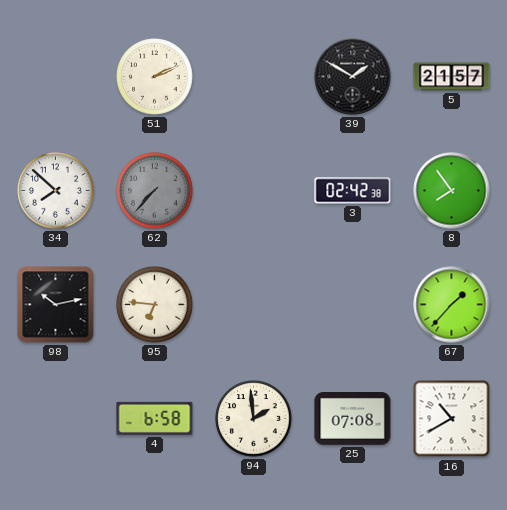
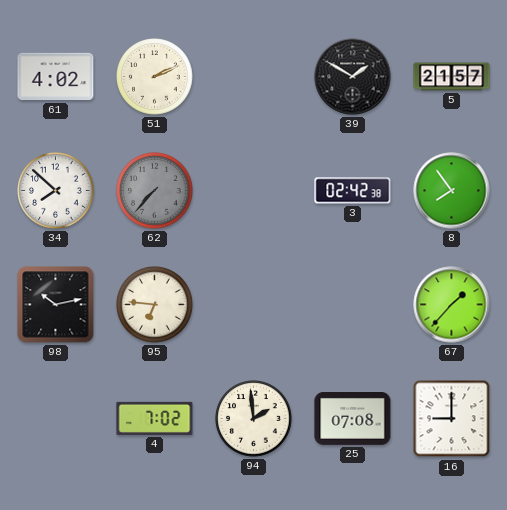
61: none -> 4:02
4: 6:58 -> 7:02
16: 10:40 -> 9:00
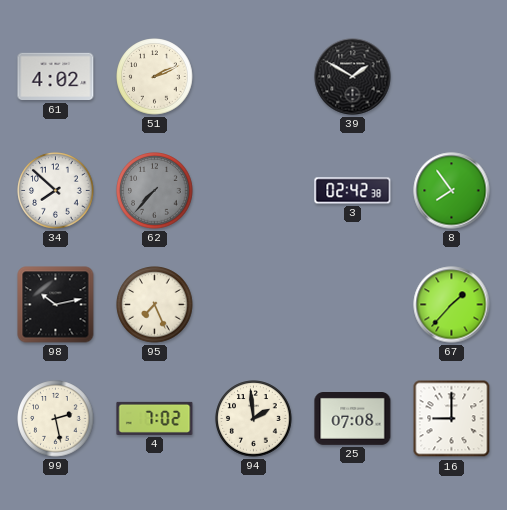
5: 21:57 -> none
95: 6:46 -> 7:26
99: none -> 2:28
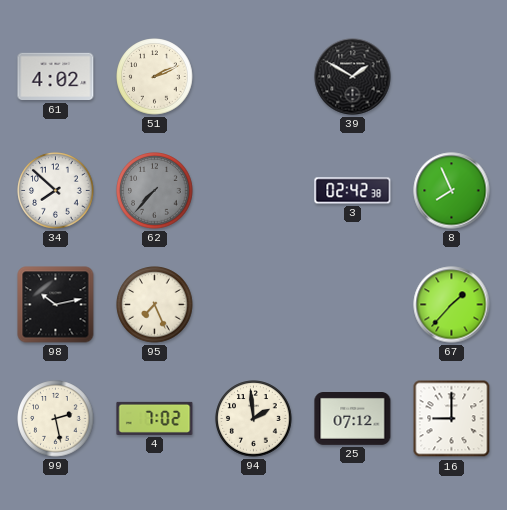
8: 7:54 -> 7:56
25: 07:08 -> 07:12
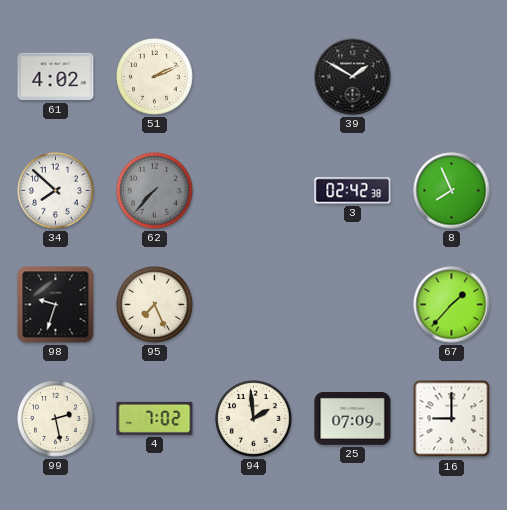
98: 10:13 -> 9:33
25: 07:12 -> 07:09
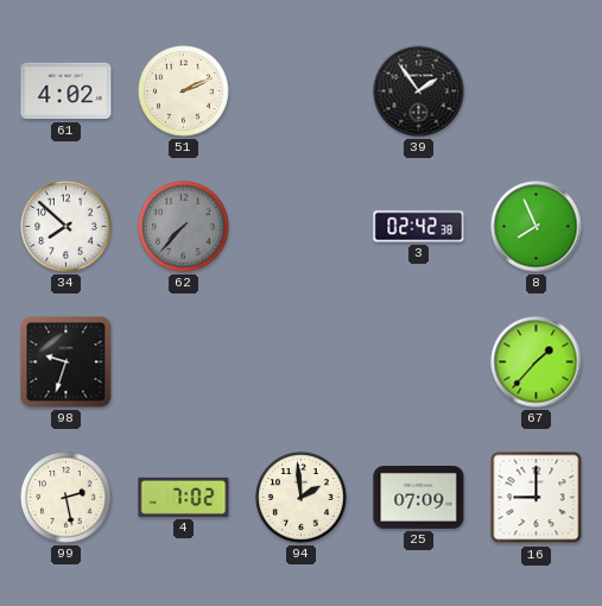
39: 1:50 -> 1:54
95: 7:26 -> none
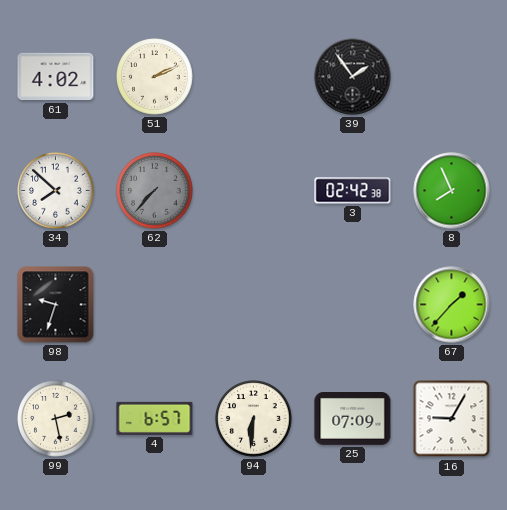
4: 7:02 -> 6:57
94: 1:59 -> 6:31
16: 9:00 -> 9:05
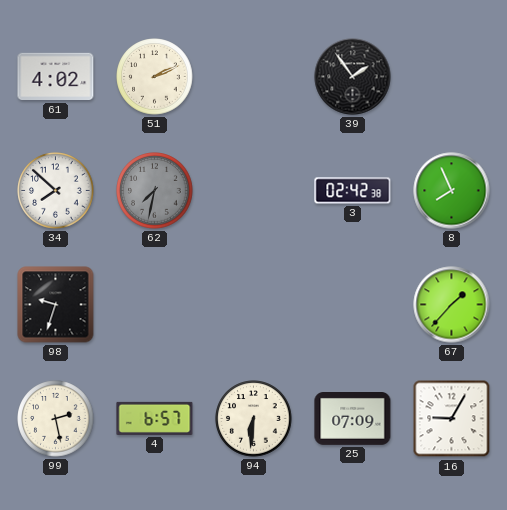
62: 7:37 -> 7:32
